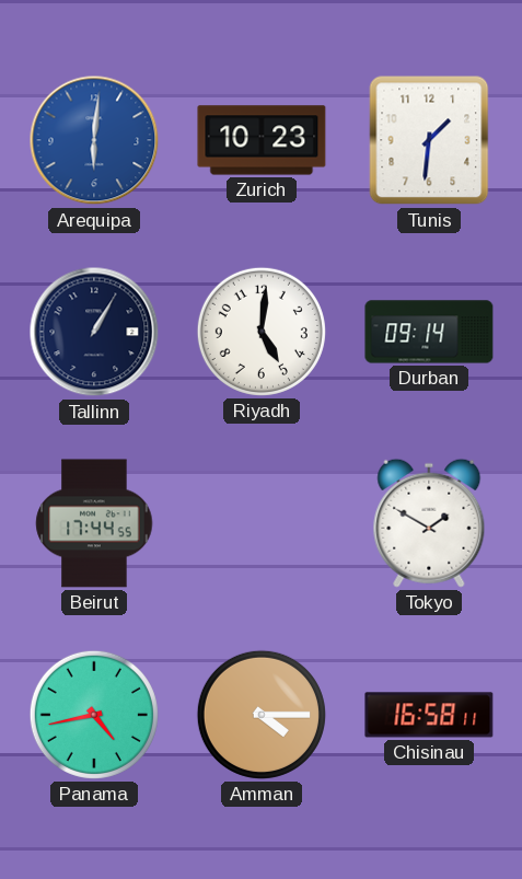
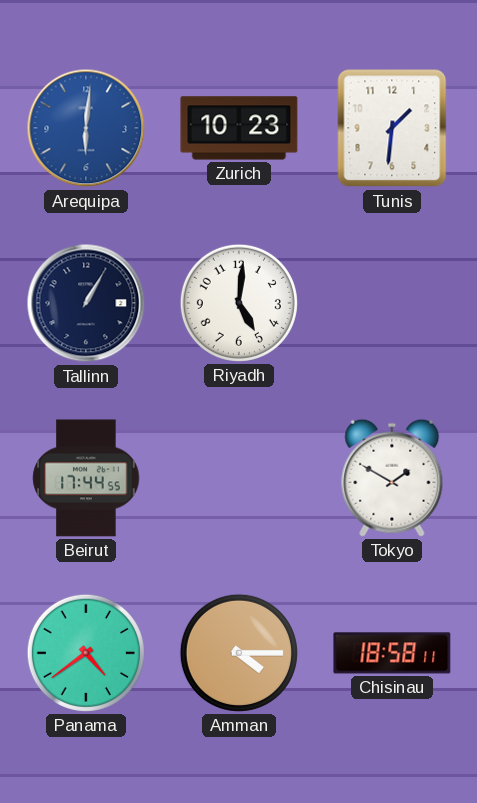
Durban: 09:14 -> none
Panama: 4:43 -> 4:39
Chisinau: 16:58 -> 18:58
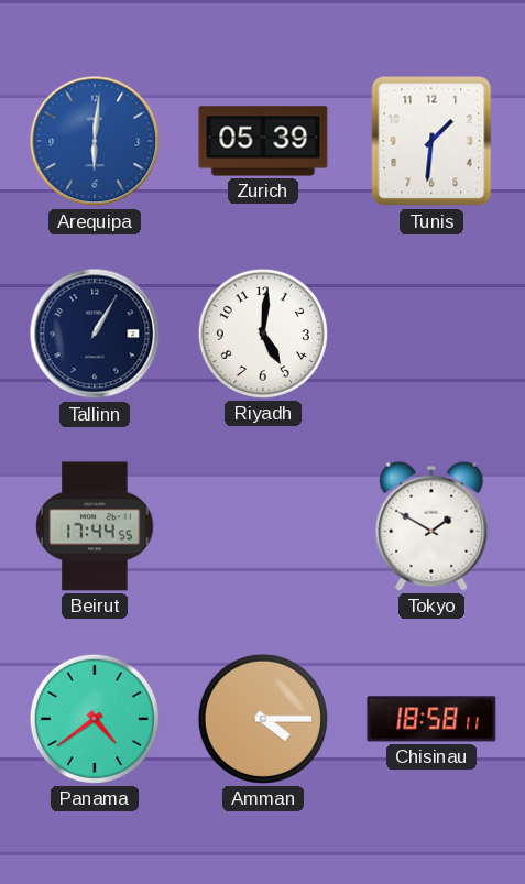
Zurich: 10:23 -> 05:39
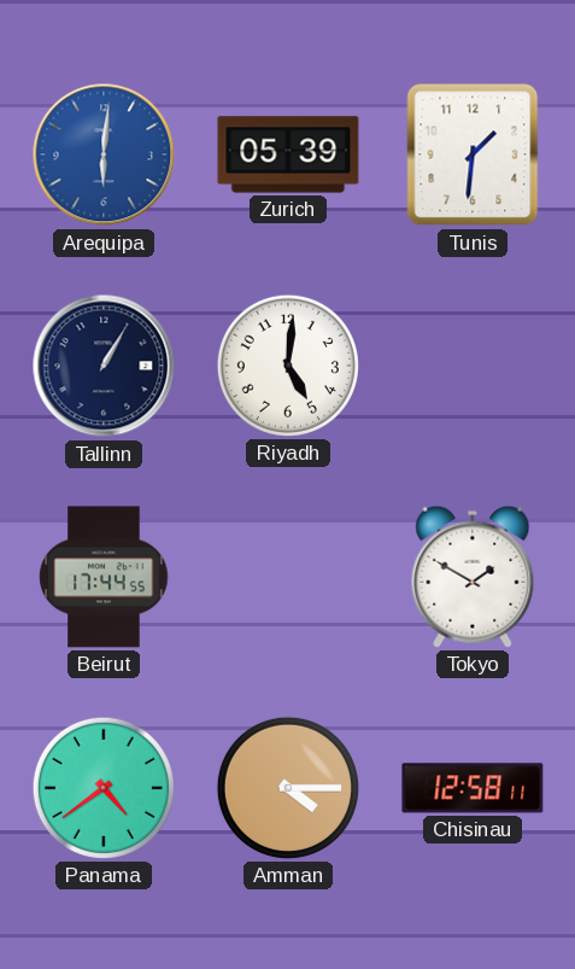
Chisinau: 18:58 -> 12:58
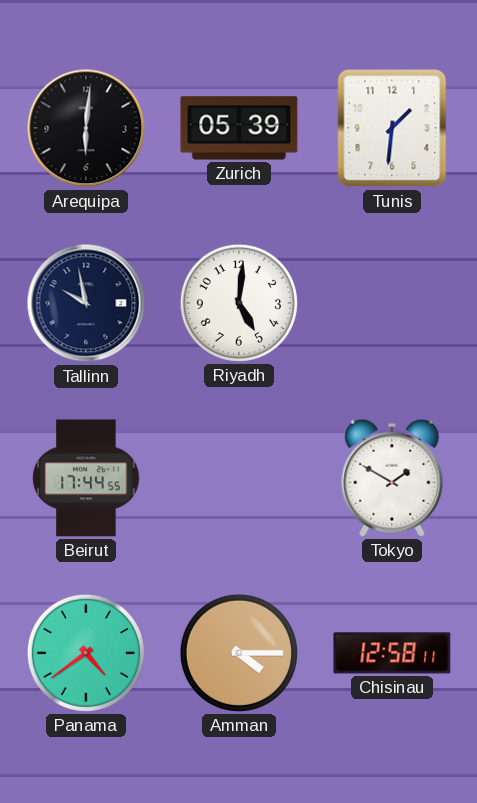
Arequipa dial: blue -> black
Tallinn: 1:05 -> 9:58
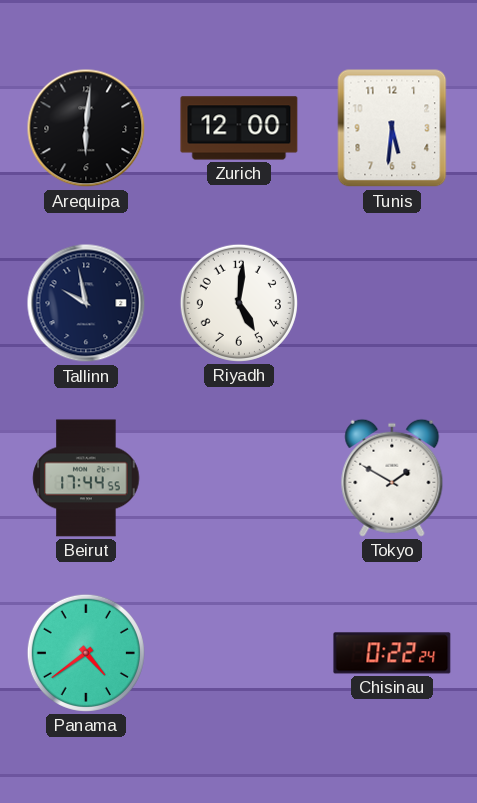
Zurich: 05:39 -> 12:00
Tunis: 1:31 -> 5:31
Amman: 4:15 -> none
Chisinau: 12:58 -> 0:22
